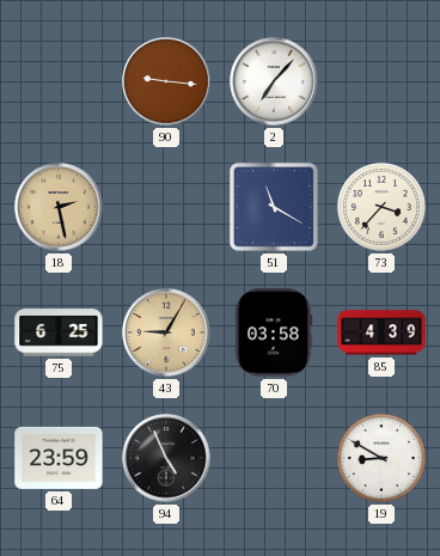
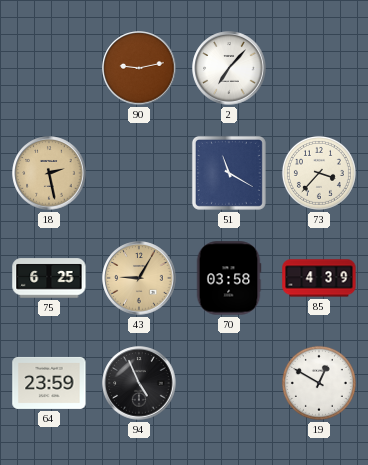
90: 9:16 -> 9:13
19: 8:50 -> 12:50
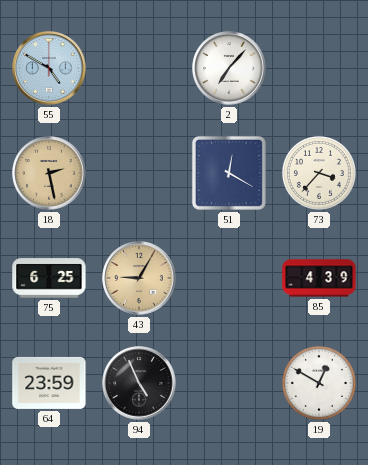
55: none -> 4:50
90: 9:13 -> none
51: 11:20 -> 12:20
70: 03:58 -> none
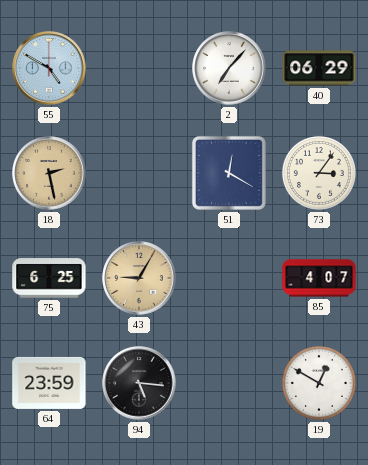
40: none -> 06:29
73: 3:37 -> 3:06
85: 4:39 -> 4:07
94: 4:56 -> 5:16
